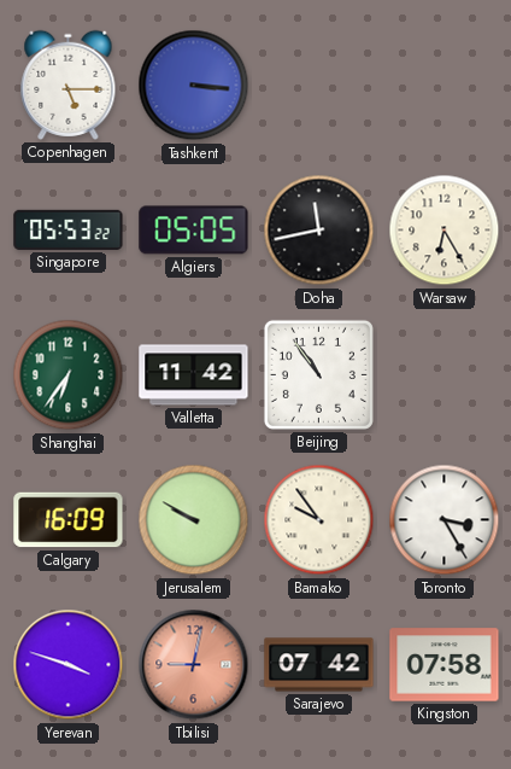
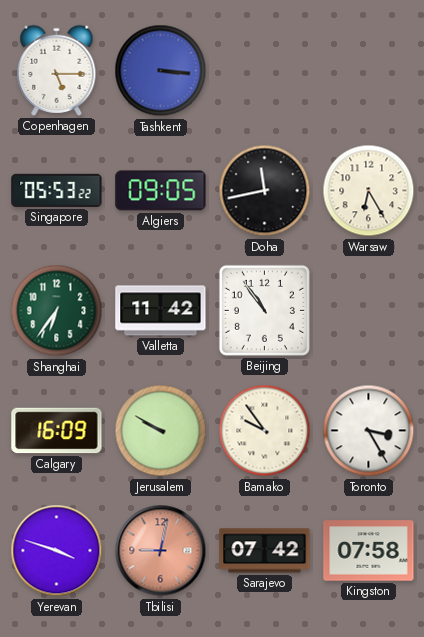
Algiers: 05:05 -> 09:05
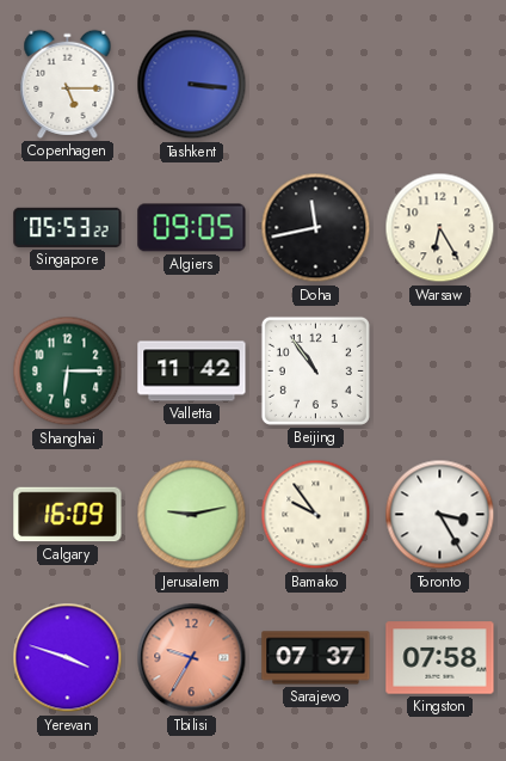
Shanghai: 6:36 -> 6:15
Jerusalem: 9:50 -> 9:13
Tbilisi: 9:02 -> 9:35
Sarajevo: 07:42 -> 07:37
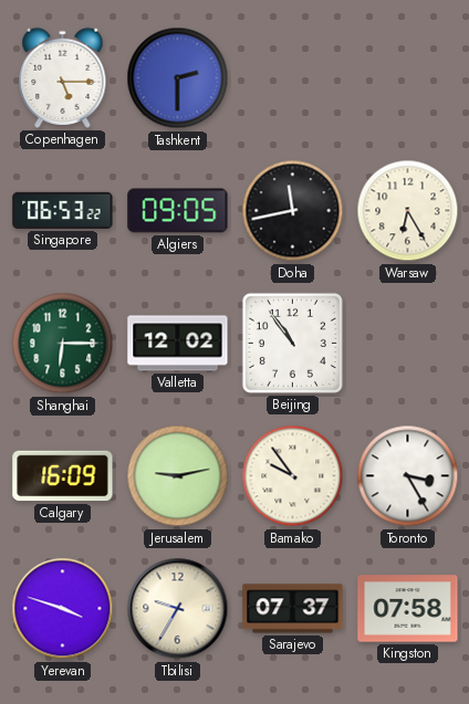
Tashkent: 3:16 -> 2:30
Singapore: 05:53 -> 06:53
Valletta: 11:42 -> 12:02
Tbilisi dial: salmon -> cream
